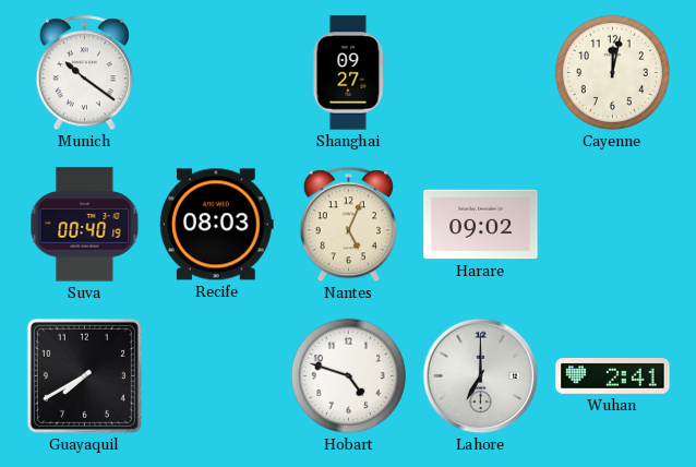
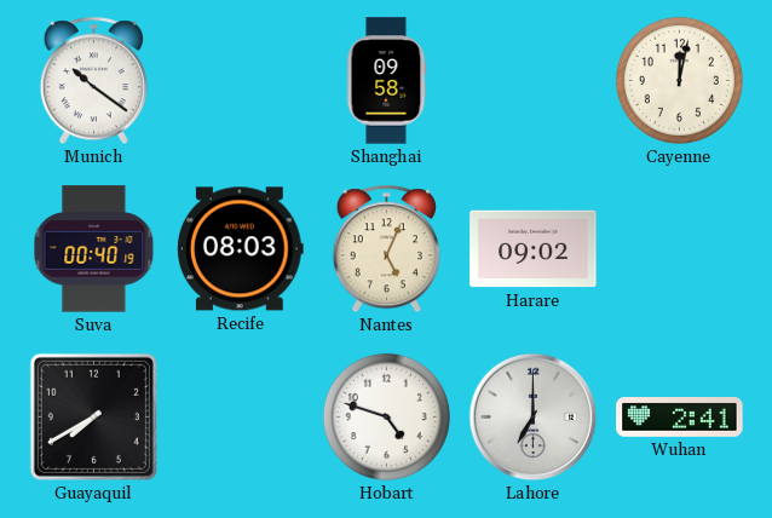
Shanghai: 09:27 -> 09:58
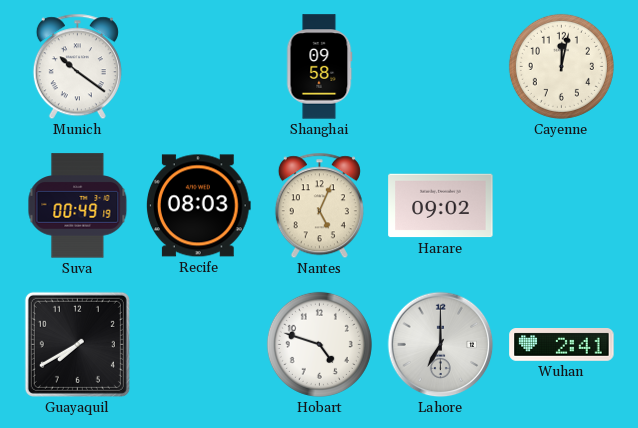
Suva: 00:40 -> 00:49
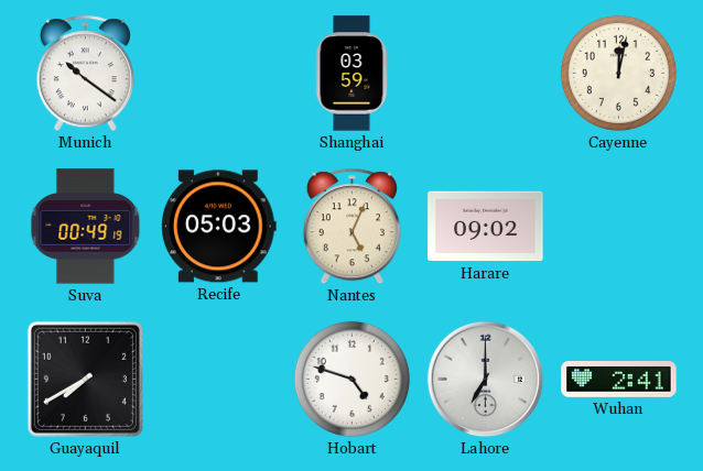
Shanghai: 09:58 -> 03:59
Recife: 08:03 -> 05:03
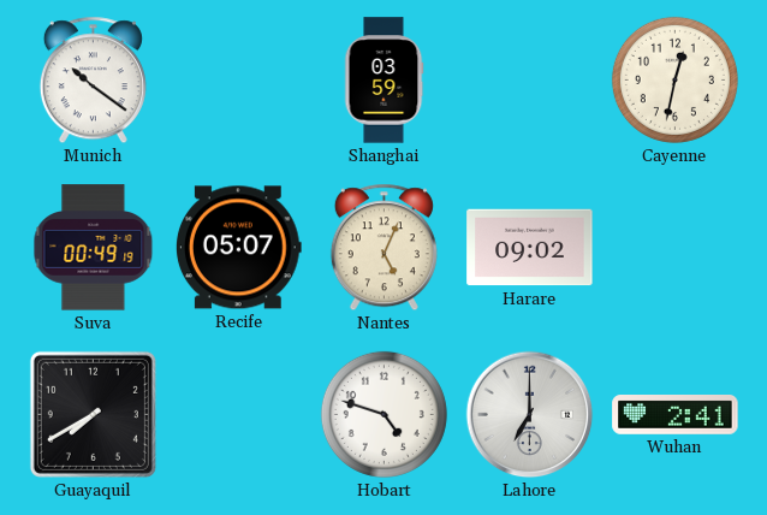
Cayenne: 12:02 -> 12:32
Recife: 05:03 -> 05:07
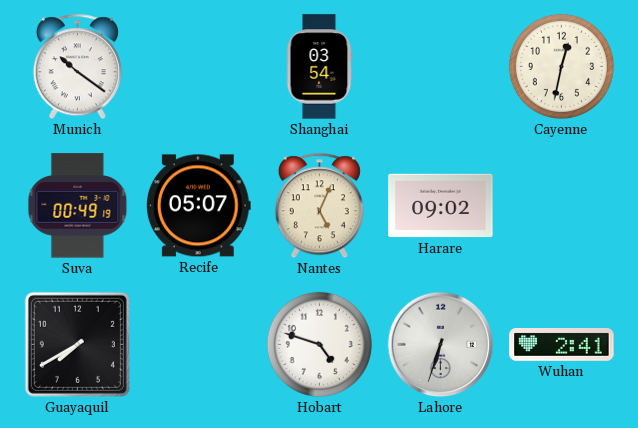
Shanghai: 03:59 -> 03:54
Lahore: 7:00 -> 6:33
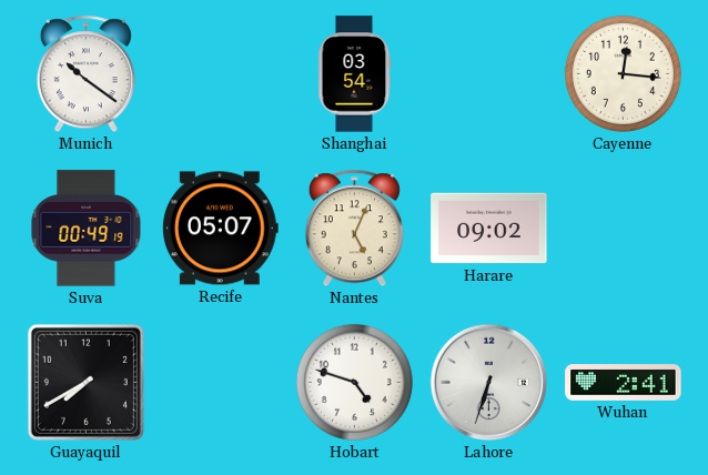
Cayenne: 12:32 -> 12:16
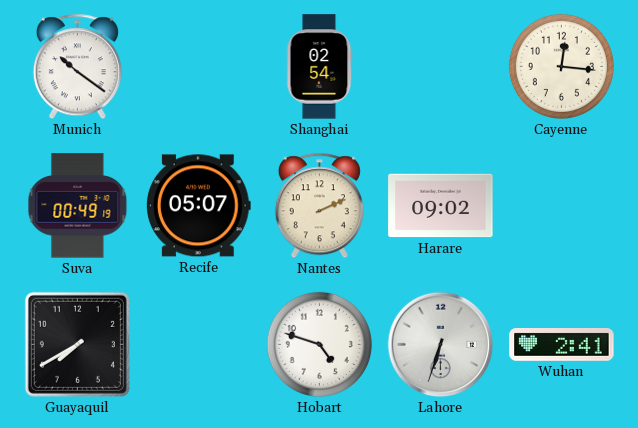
Shanghai: 03:54 -> 02:54
Nantes: 5:04 -> 2:11
